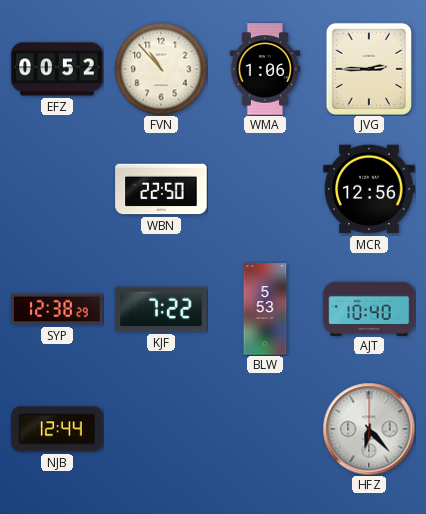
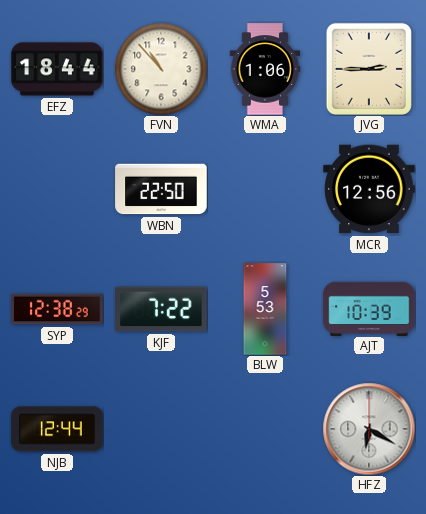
EFZ: 00:52 -> 18:44
AJT: 10:40 -> 10:39
HFZ: 6:23 -> 6:20
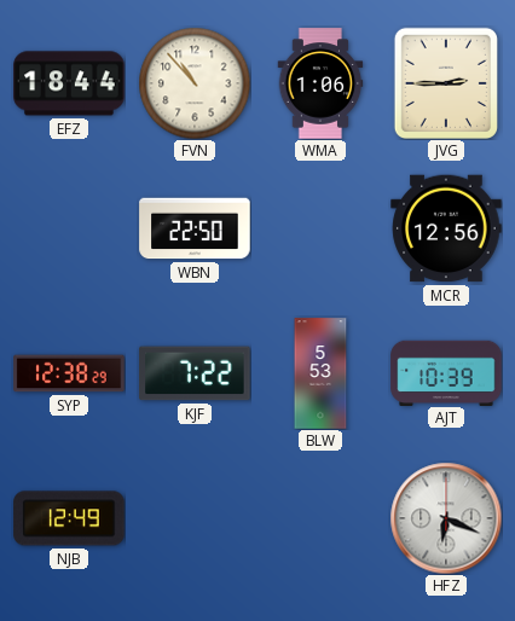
NJB: 12:44 -> 12:49
HFZ: 6:20 -> 6:19
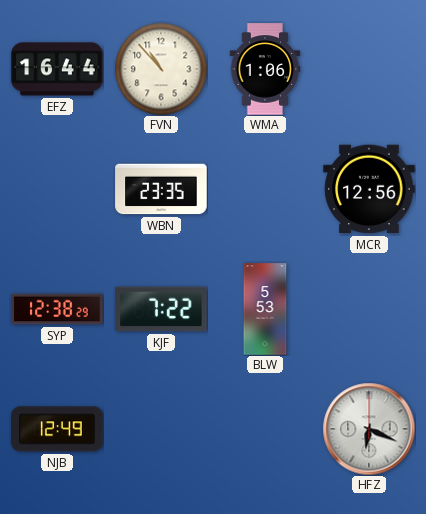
EFZ: 18:44 -> 16:44
JVG: 2:45 -> none
WBN: 22:50 -> 23:35
AJT: 10:39 -> none
